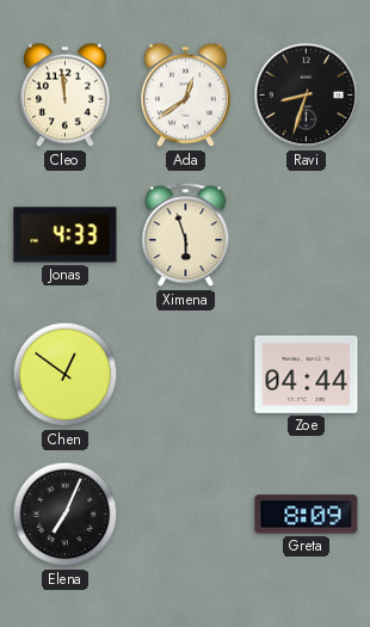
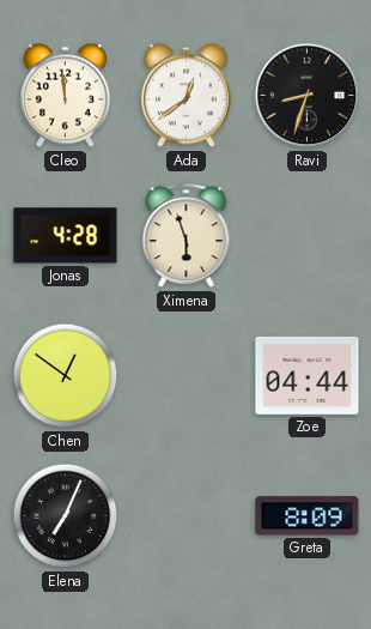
Jonas: 4:33 -> 4:28
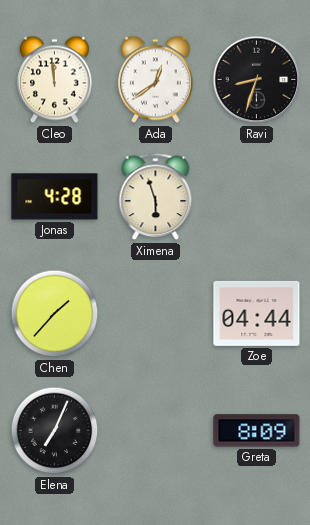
Chen: 12:51 -> 1:37
